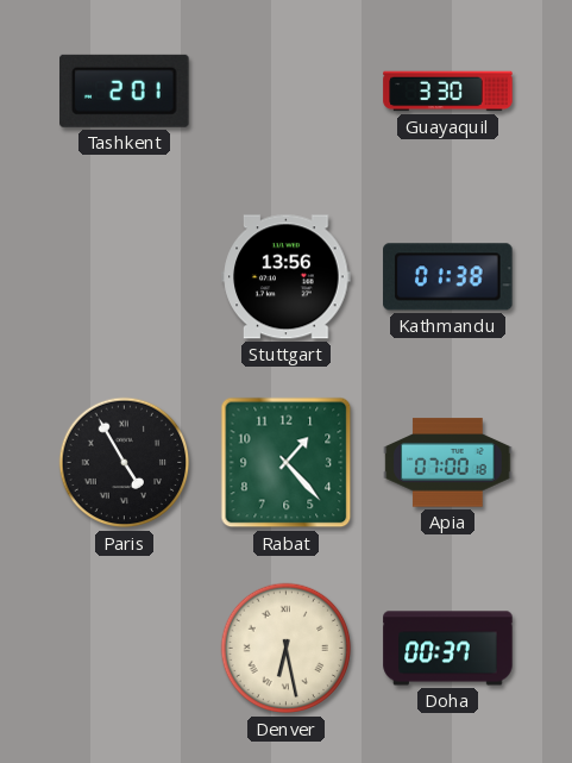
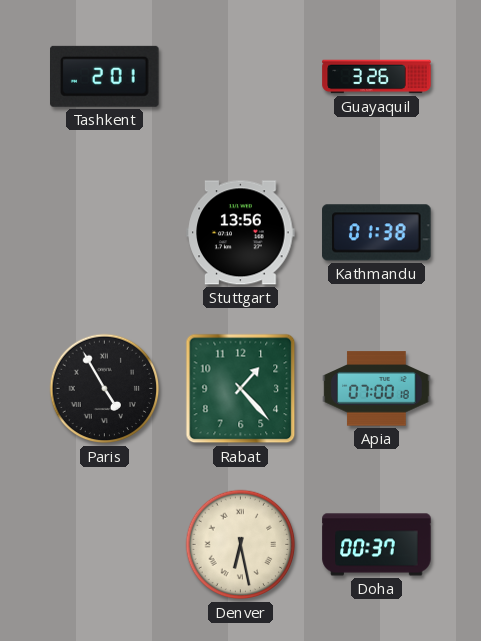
Guayaquil: 3:30 -> 3:26
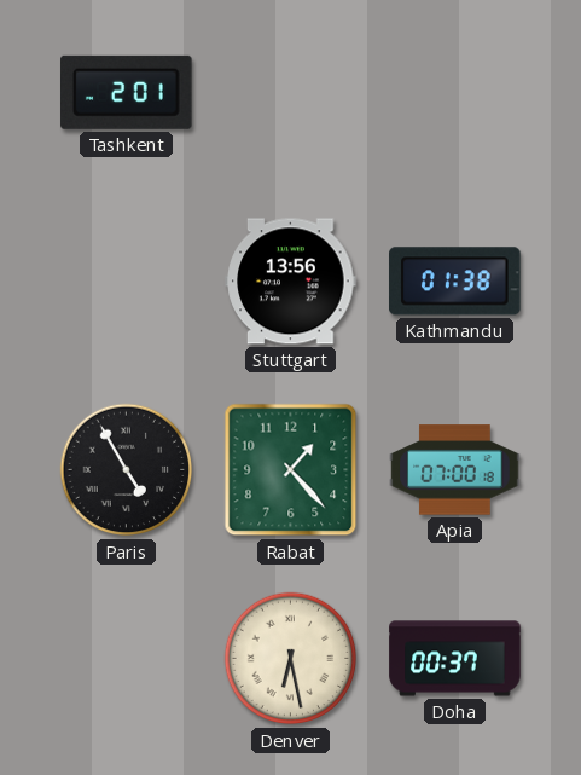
Guayaquil: 3:26 -> none
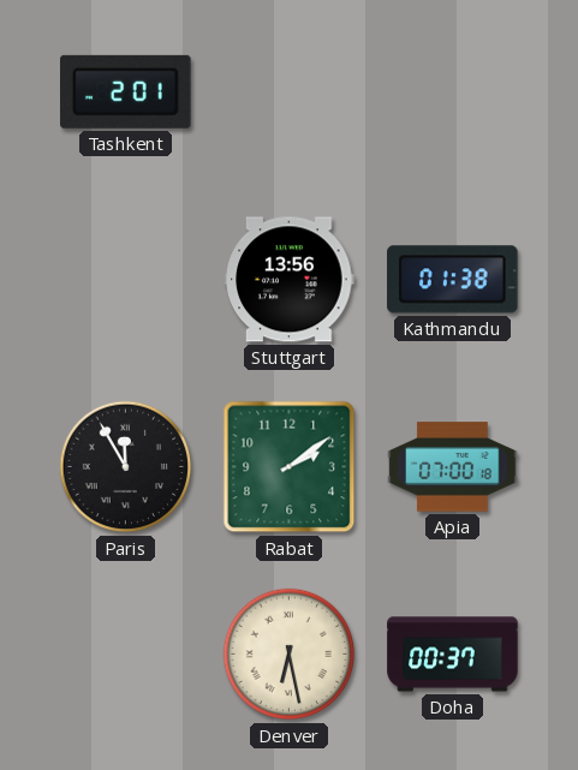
Paris: 4:55 -> 11:55
Rabat: 1:23 -> 2:09
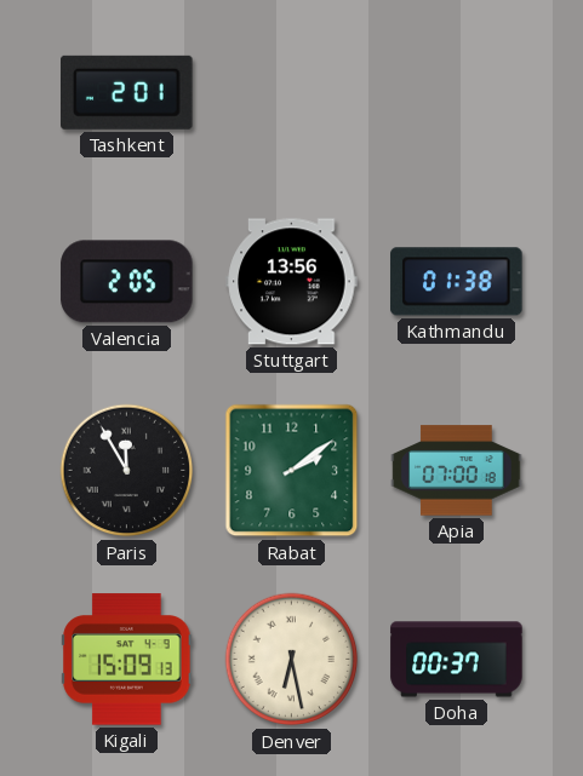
Valencia: none -> 2:05
Kigali: none -> 15:09
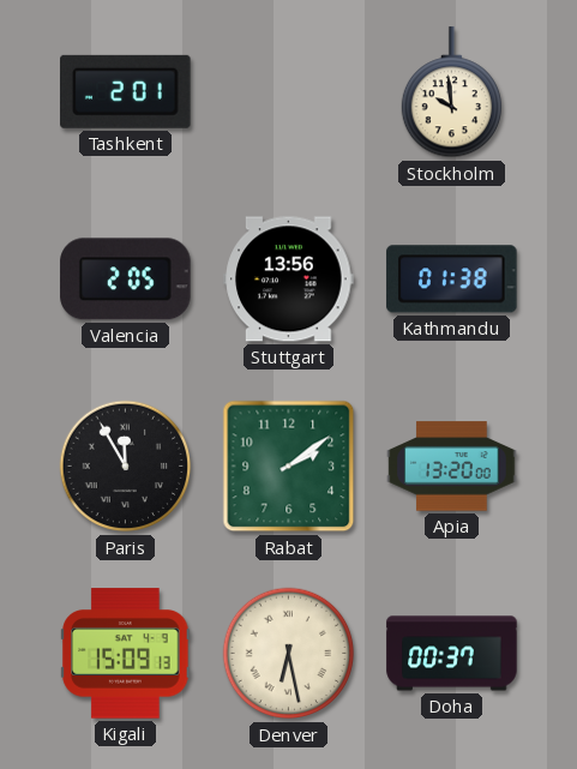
Stockholm: none -> 9:59
Apia: 07:00 -> 13:20
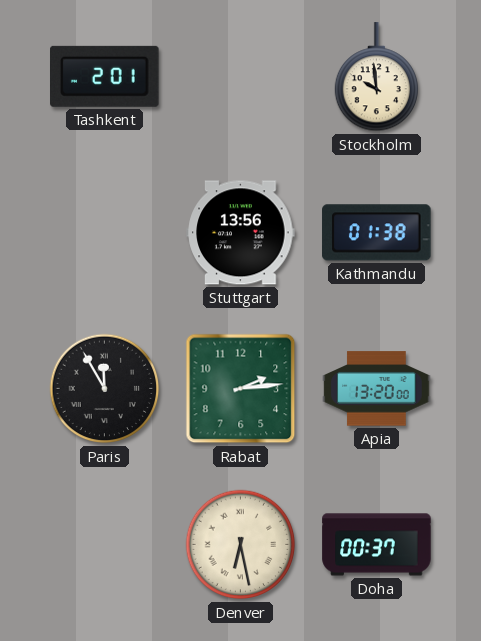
Valencia: 2:05 -> none
Rabat: 2:09 -> 2:14
Kigali: 15:09 -> none
